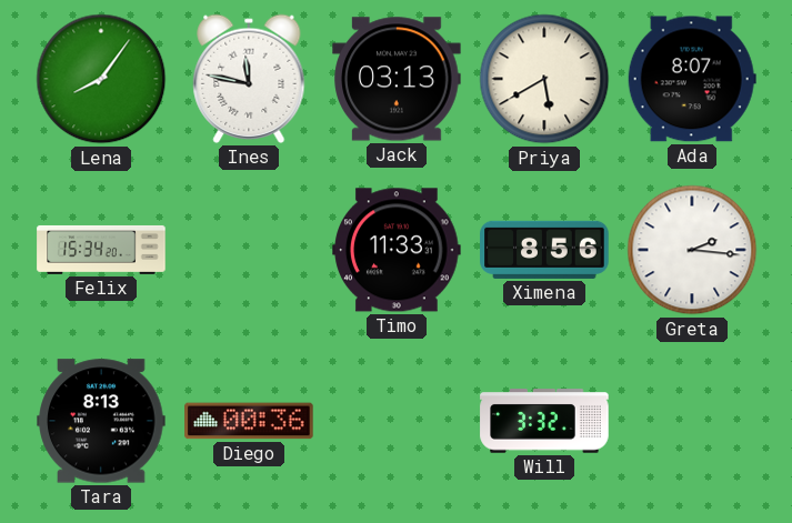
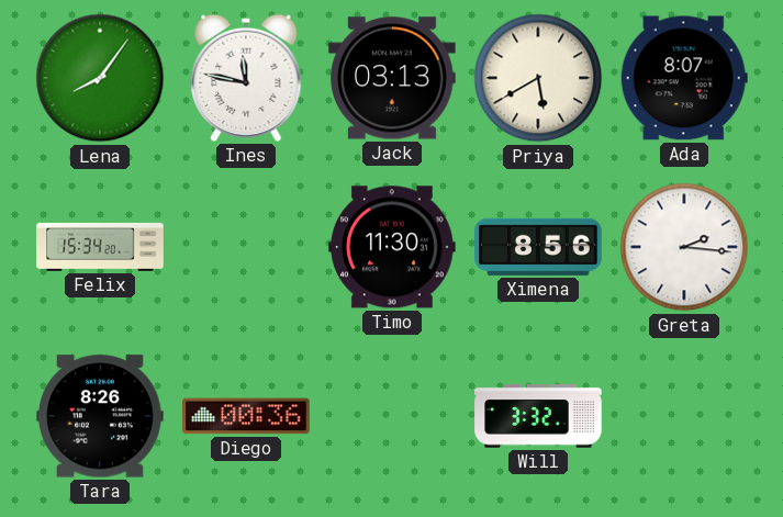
Timo: 11:33 -> 11:30
Tara: 8:13 -> 8:26
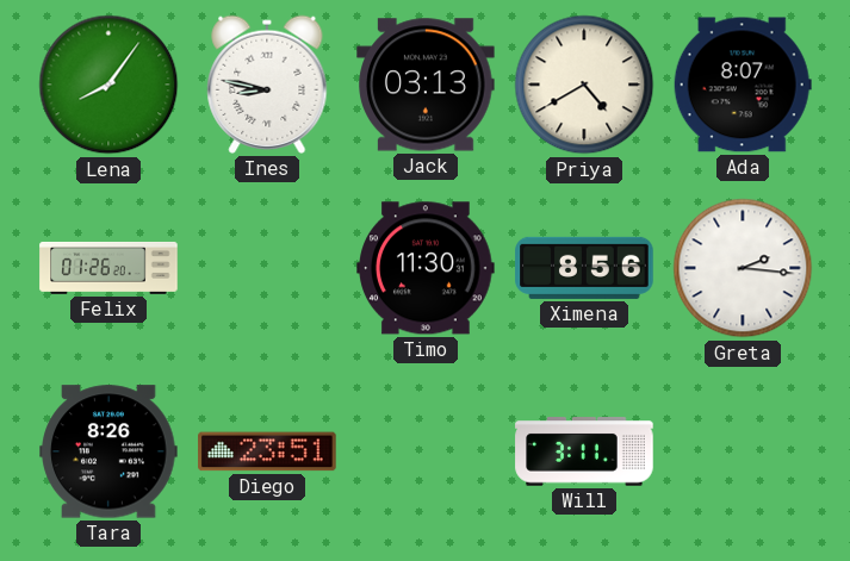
Ines: 11:47 -> 8:47
Priya: 5:40 -> 4:40
Felix: 15:34 -> 01:26
Diego: 00:36 -> 23:51
Will: 3:32 -> 3:11
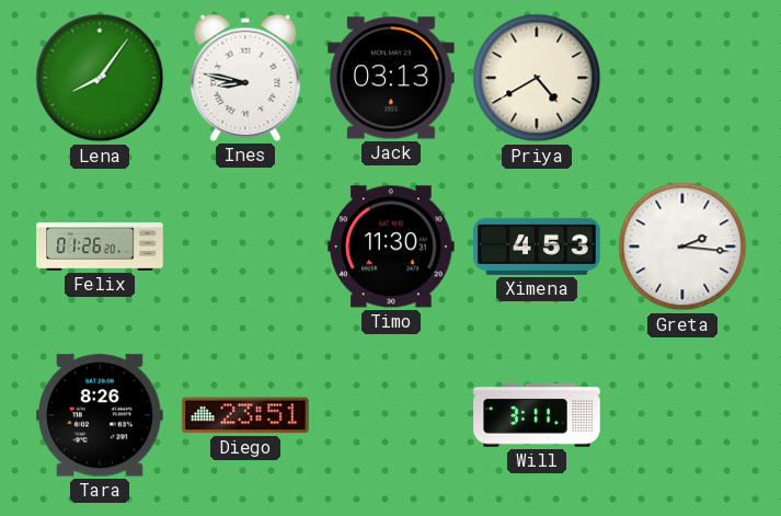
Ada: 8:07 -> none
Ximena: 8:56 -> 4:53
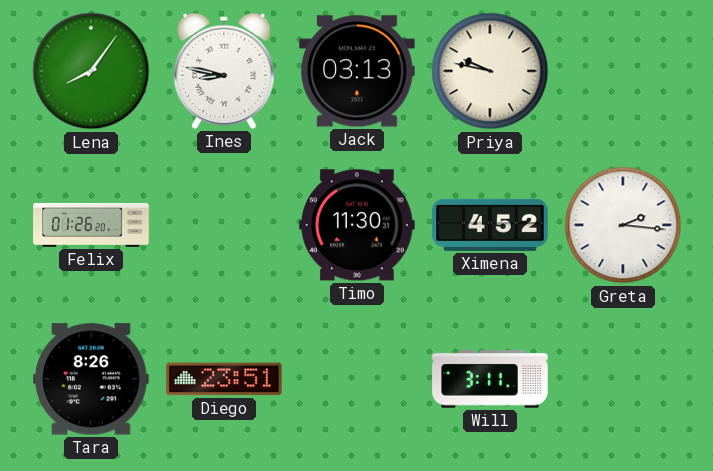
Priya: 4:40 -> 9:47
Ximena: 4:53 -> 4:52
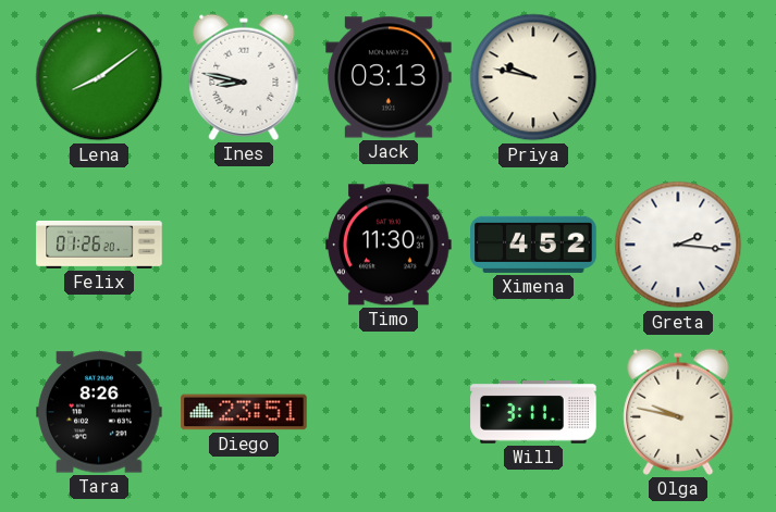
Lena: 8:06 -> 8:09
Olga: none -> 9:47
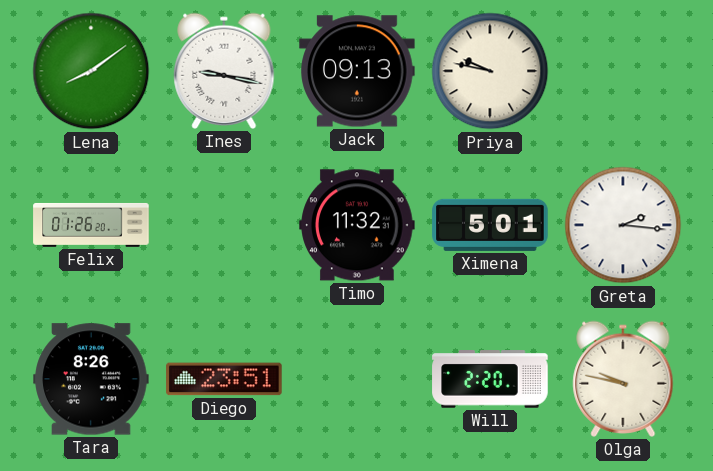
Ines: 8:47 -> 9:17
Jack: 03:13 -> 09:13
Timo: 11:30 -> 11:32
Ximena: 4:52 -> 5:01
Will: 3:11 -> 2:20
